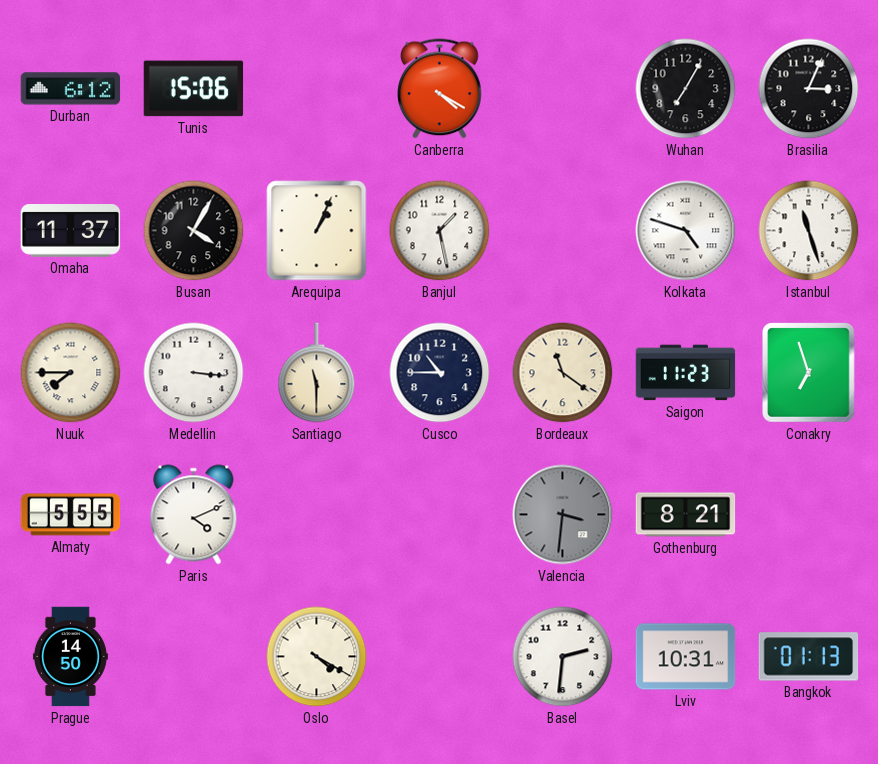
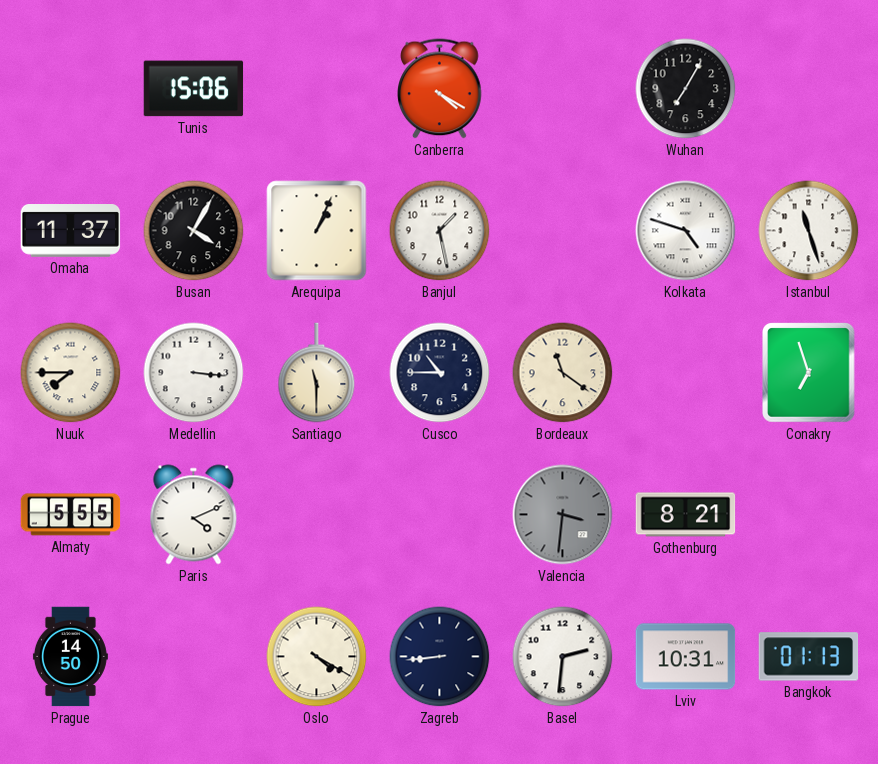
Durban: 6:12 -> none
Brasilia: 3:04 -> none
Saigon: 11:23 -> none
Zagreb: none -> 8:44
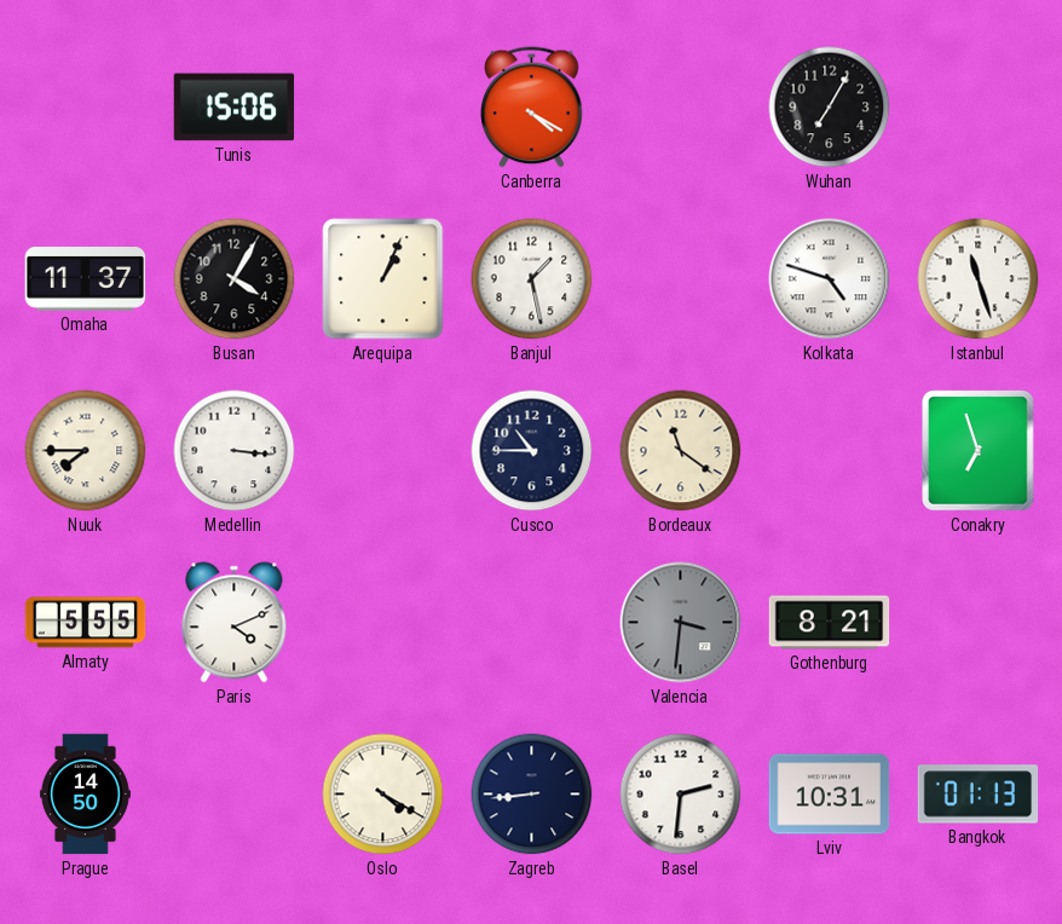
Santiago: 11:30 -> none
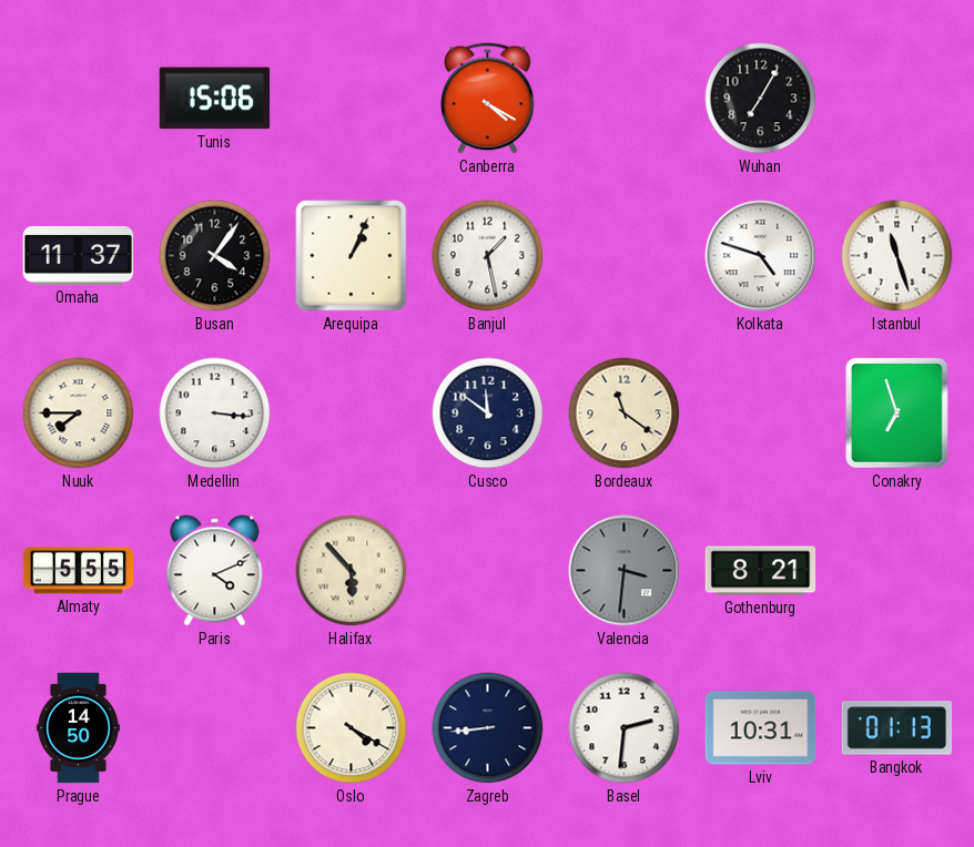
Busan: 4:05 -> 4:06
Cusco: 10:45 -> 11:51
Halifax: none -> 5:53
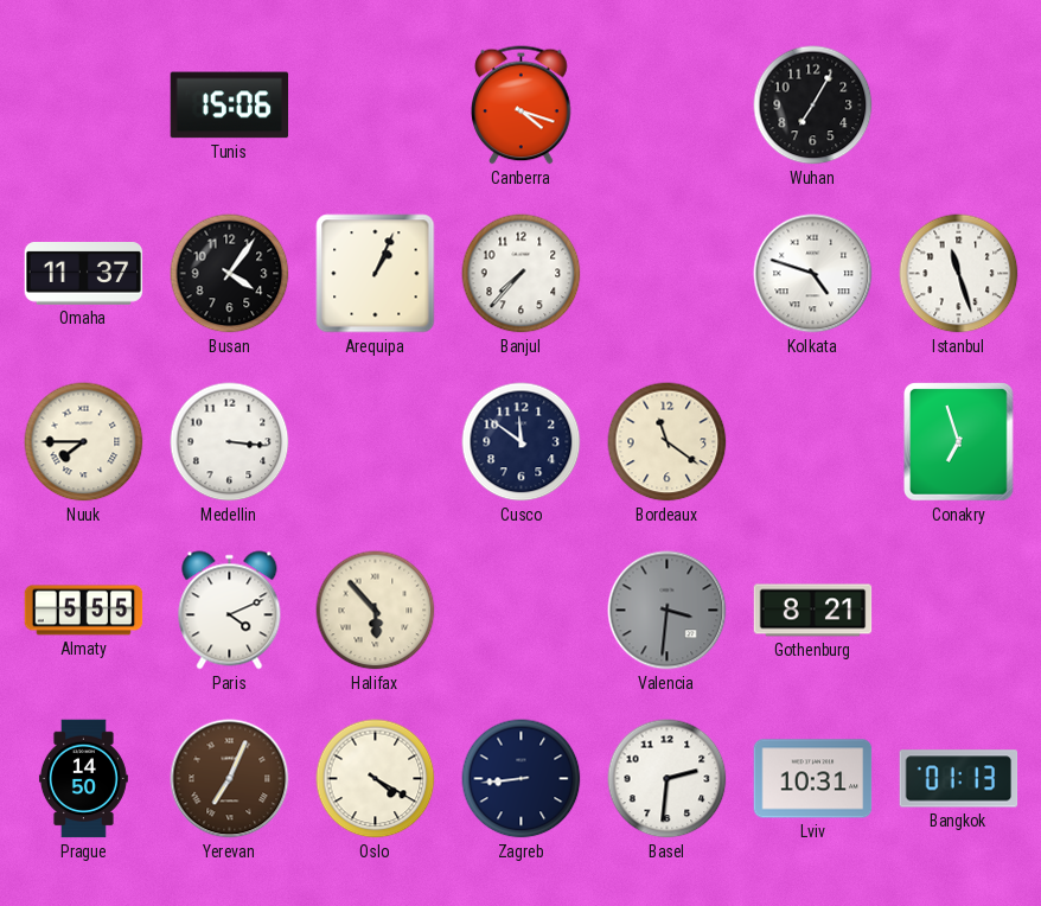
Canberra: 4:20 -> 4:18
Banjul: 1:28 -> 7:37
Yerevan: none -> 7:04
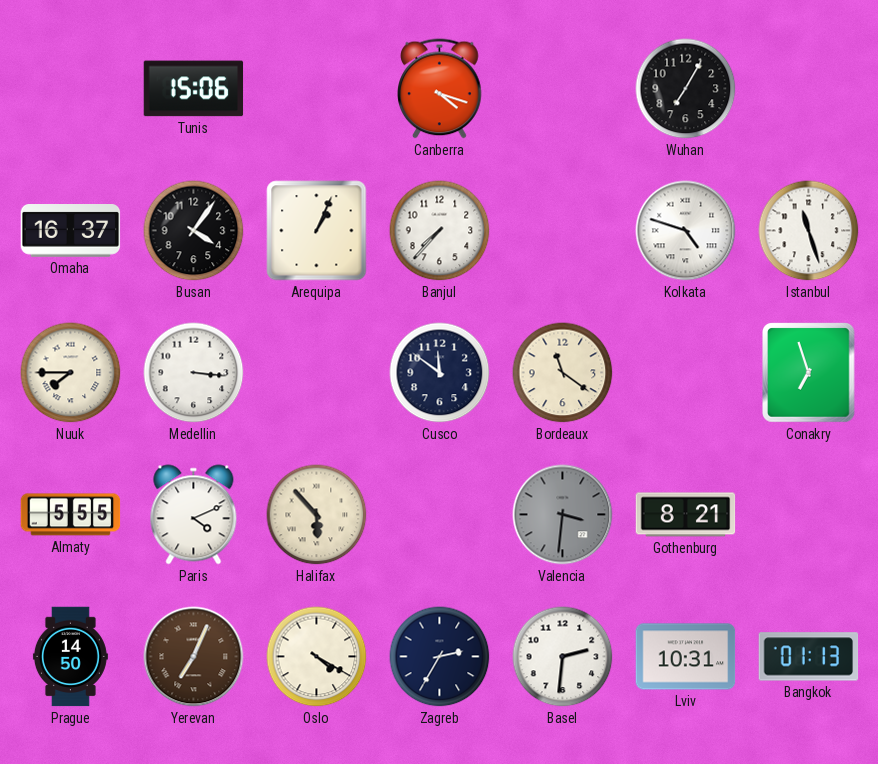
Omaha: 11:37 -> 16:37
Zagreb: 8:44 -> 2:35
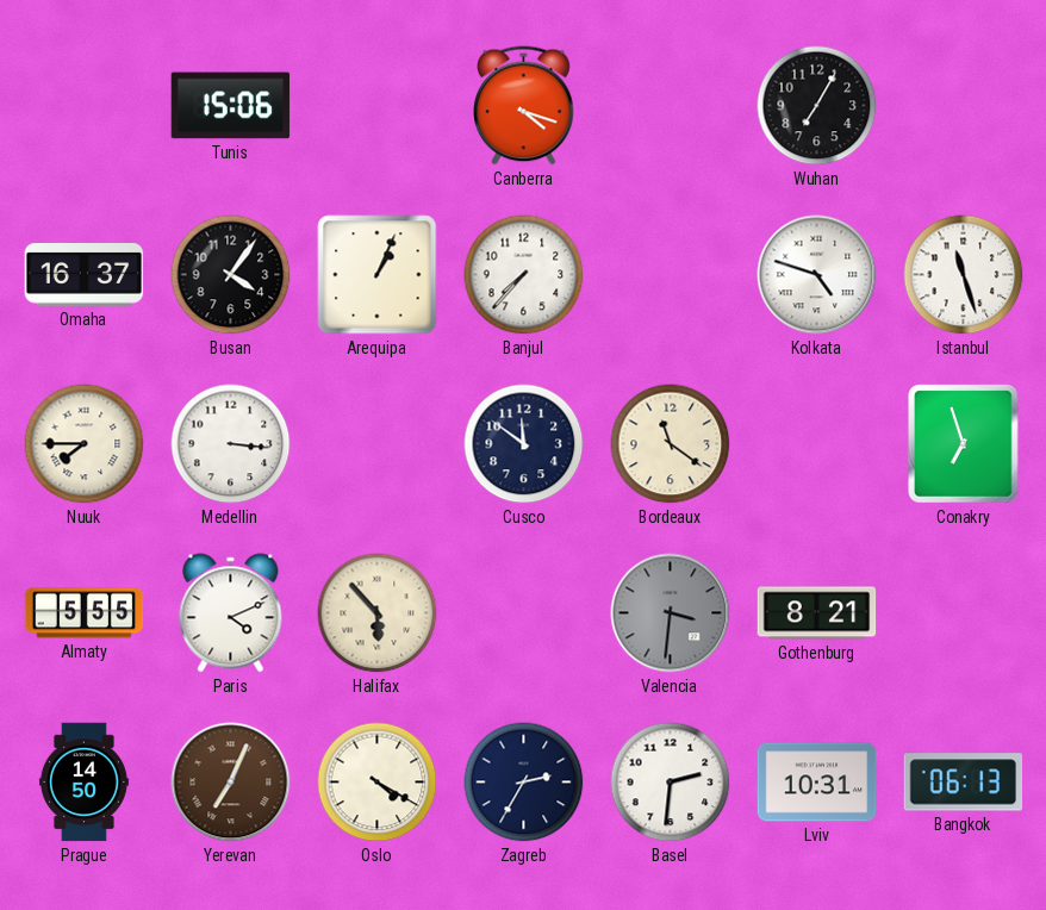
Bangkok: 01:13 -> 06:13
